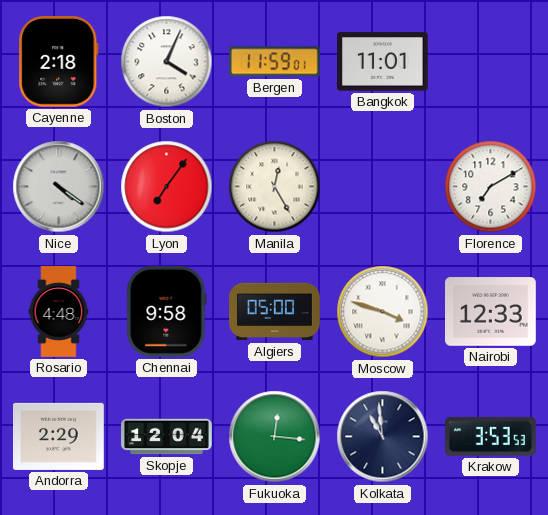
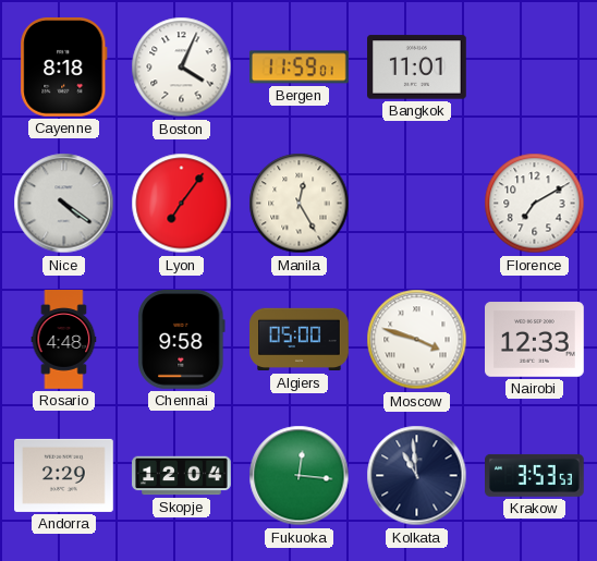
Cayenne: 2:18 -> 8:18
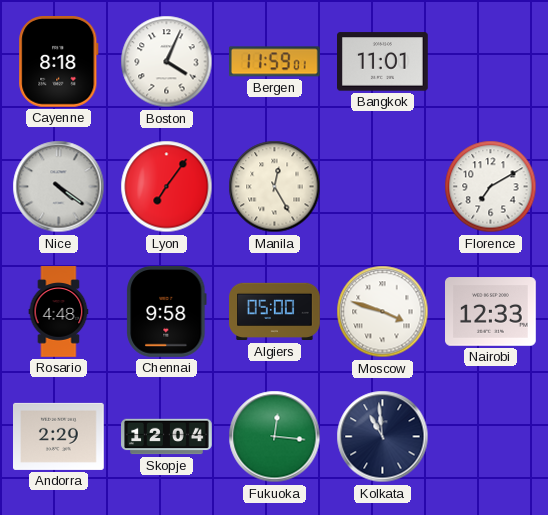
Krakow: 3:53 -> none
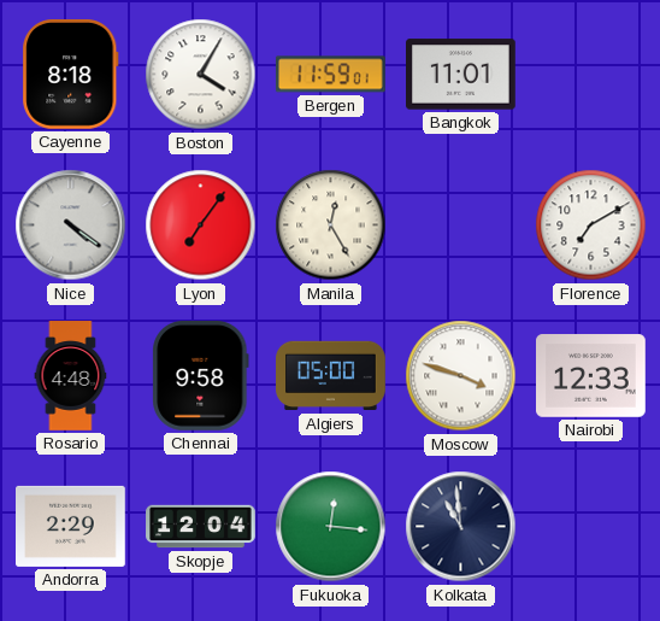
Boston: 4:04 -> 4:05
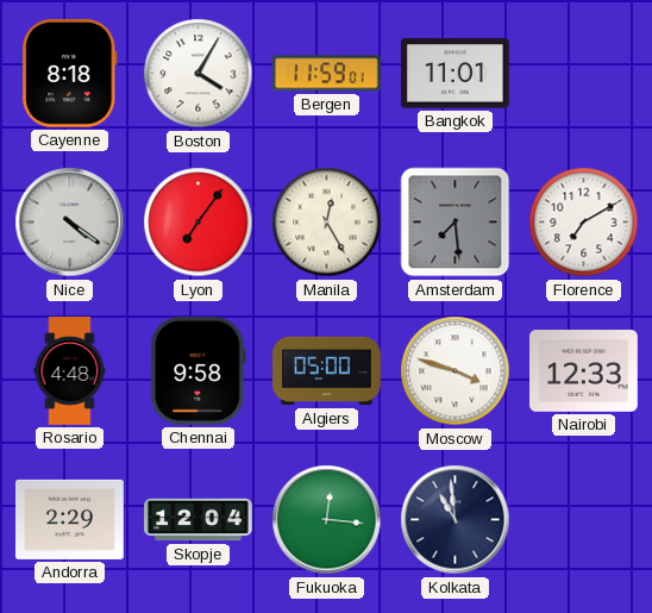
Amsterdam: none -> 7:29
